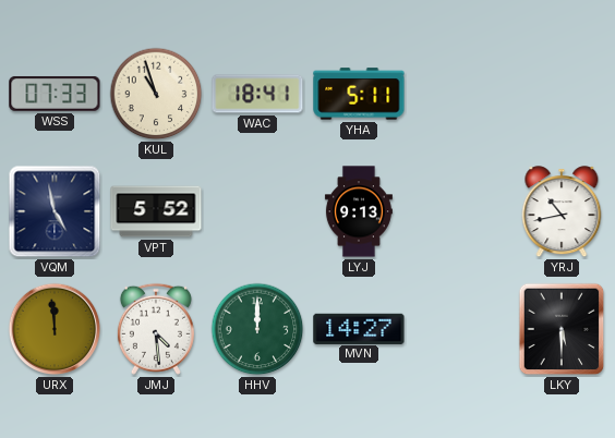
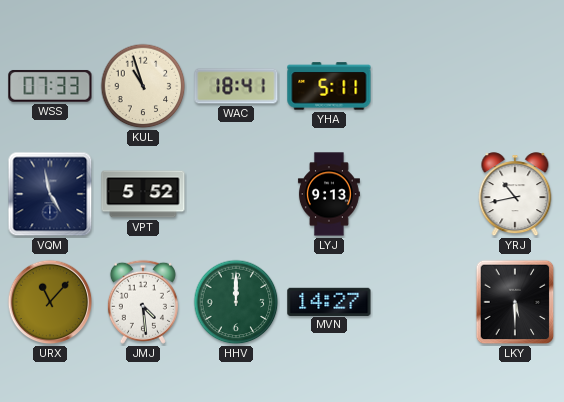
URX: 11:59 -> 11:07
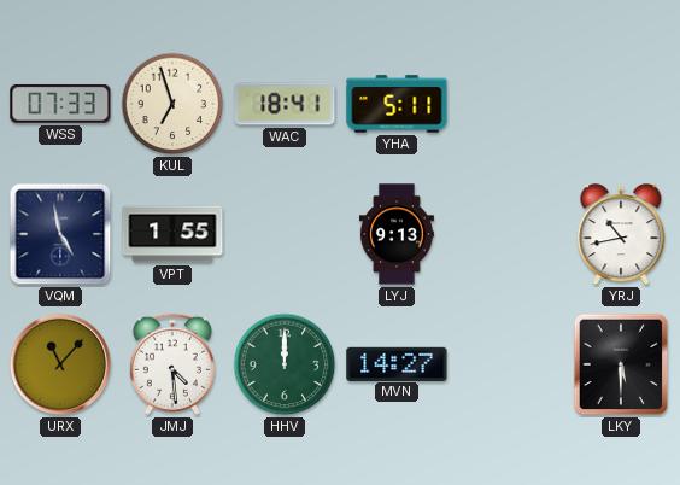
KUL: 10:57 -> 6:57
VPT: 5:52 -> 1:55
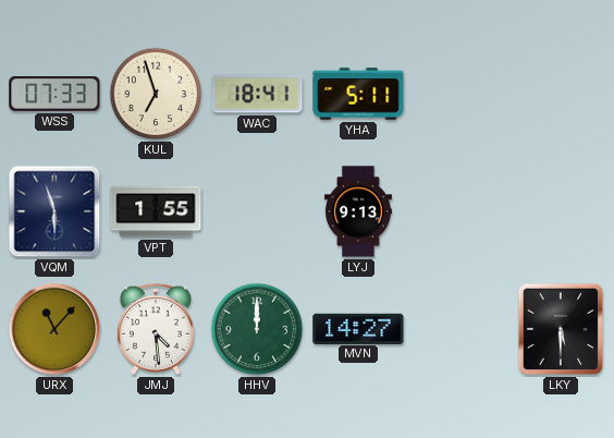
VQM: 4:58 -> 5:57
YRJ: 10:43 -> none
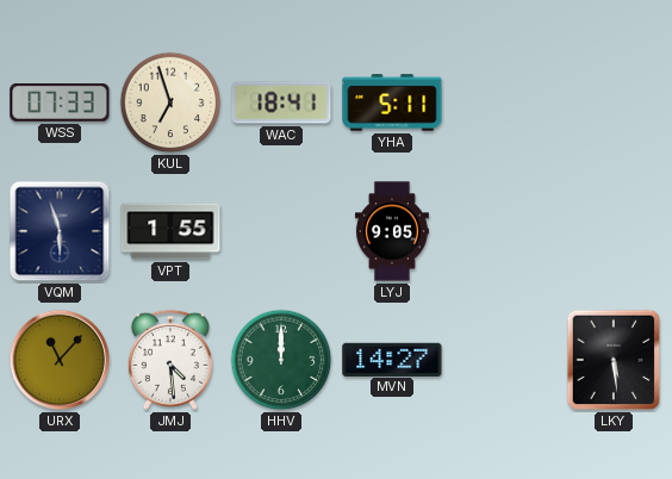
LYJ: 9:13 -> 9:05
LKY: 5:30 -> 5:29
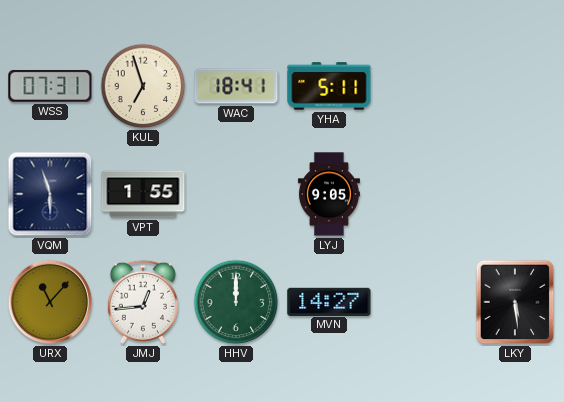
WSS: 07:33 -> 07:31
JMJ: 4:29 -> 12:44
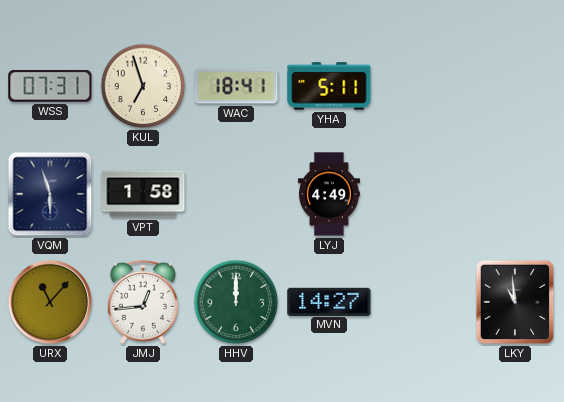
VPT: 1:55 -> 1:58
LYJ: 9:05 -> 4:49
LKY: 5:29 -> 10:59
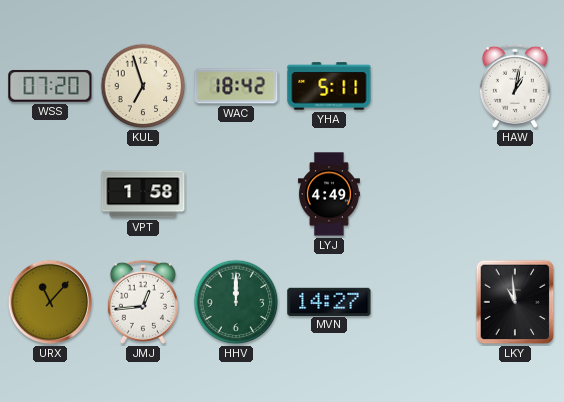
WSS: 07:31 -> 07:20
WAC: 18:41 -> 18:42
HAW: none -> 1:02
VQM: 5:57 -> none
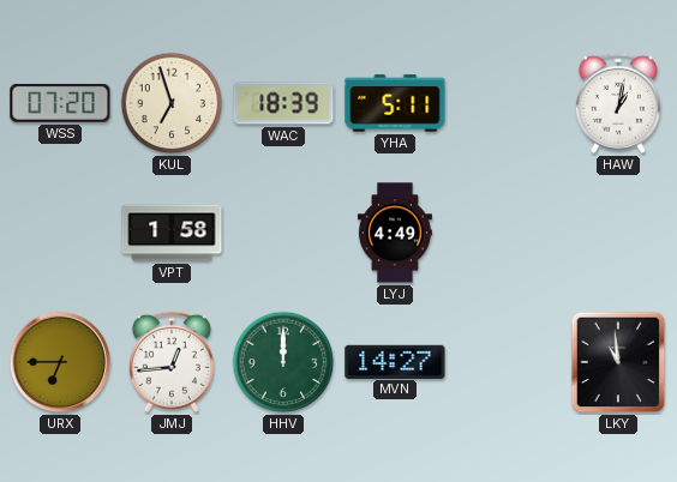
WAC: 18:42 -> 18:39
URX: 11:07 -> 6:45
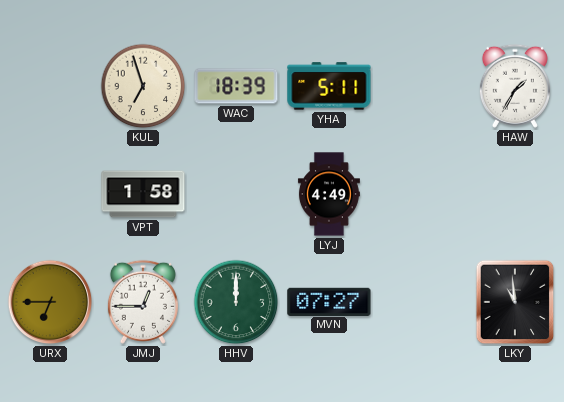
WSS: 07:20 -> none
HAW: 1:02 -> 1:35
JMJ: 12:44 -> 12:45
MVN: 14:27 -> 07:27
